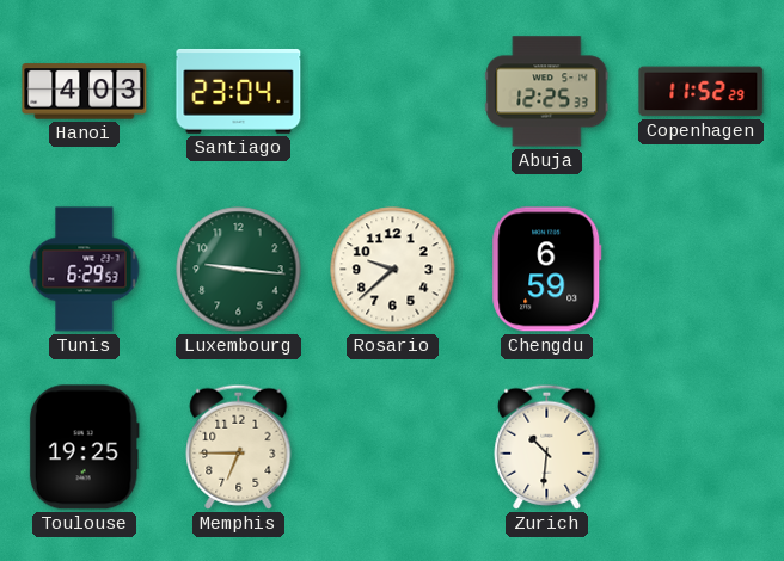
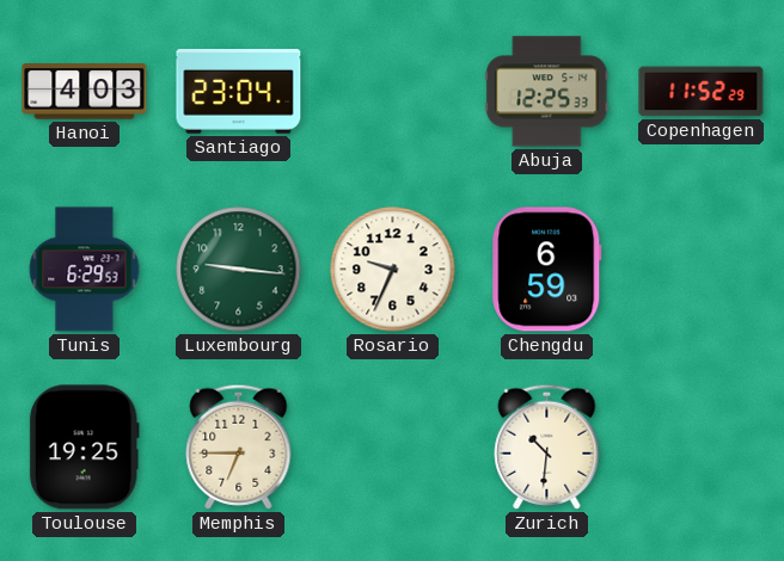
Rosario: 9:38 -> 9:34
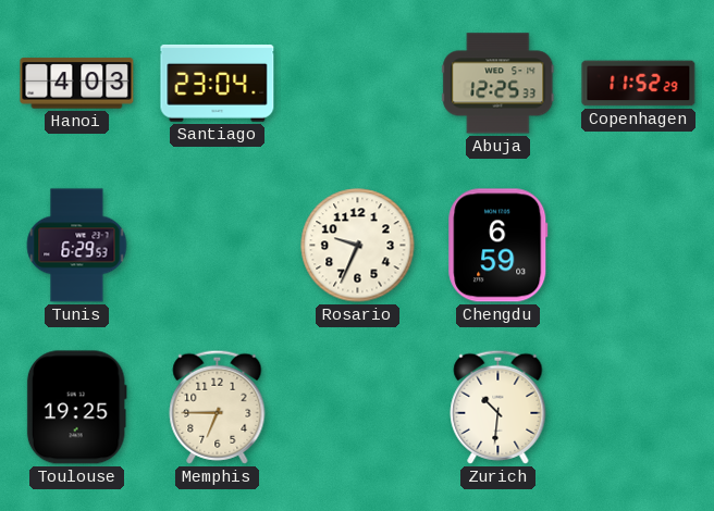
Luxembourg: 9:16 -> none
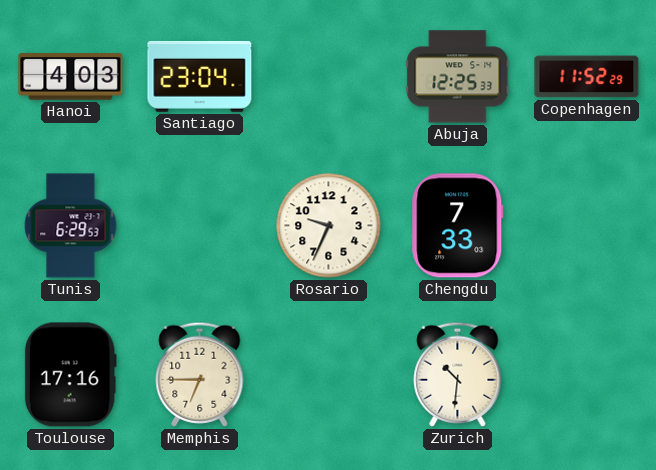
Chengdu: 6:59 -> 7:33
Toulouse: 19:25 -> 17:16
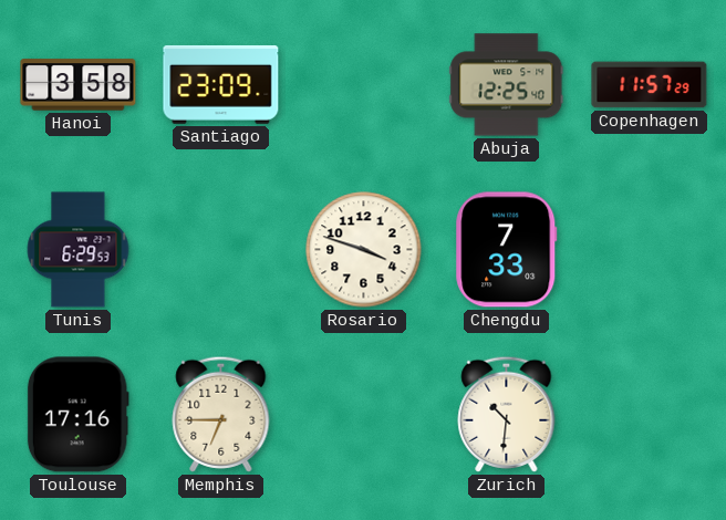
Hanoi: 4:03 -> 3:58
Santiago: 23:04 -> 23:09
Abuja: 12:25:33 -> 12:25:40
Copenhagen: 11:52 -> 11:57
Rosario: 9:34 -> 3:48
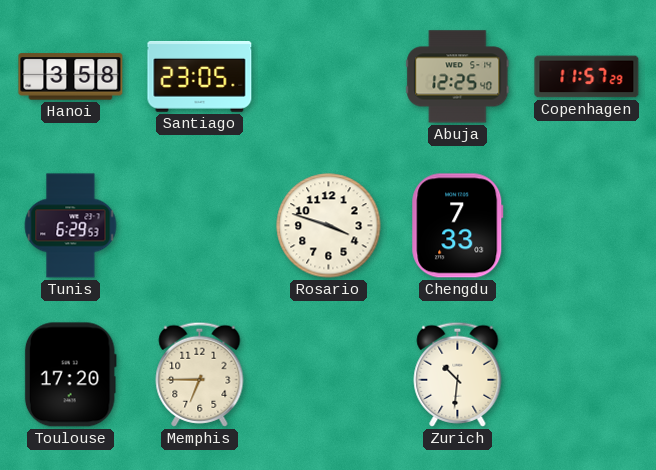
Santiago: 23:09 -> 23:05
Toulouse: 17:16 -> 17:20
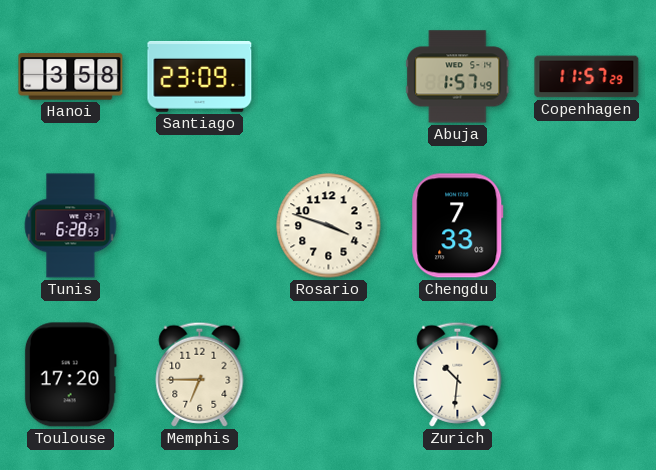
Santiago: 23:05 -> 23:09
Abuja: 12:25 -> 1:57
Tunis: 6:29 -> 6:28
